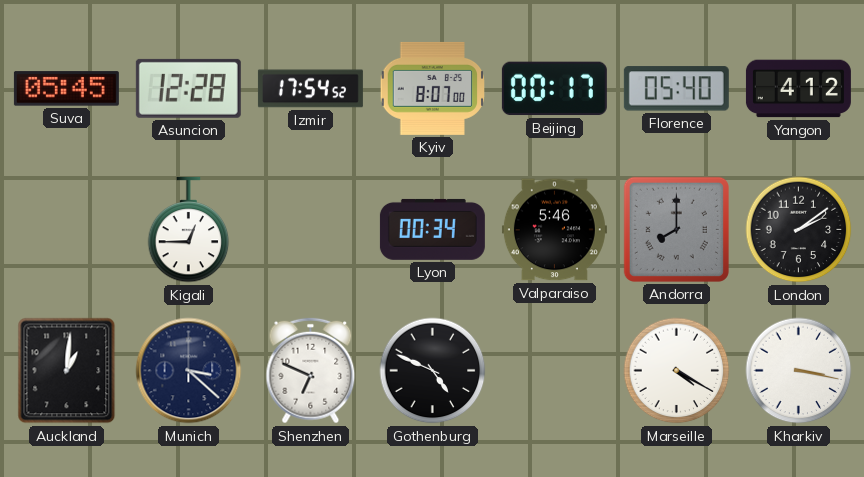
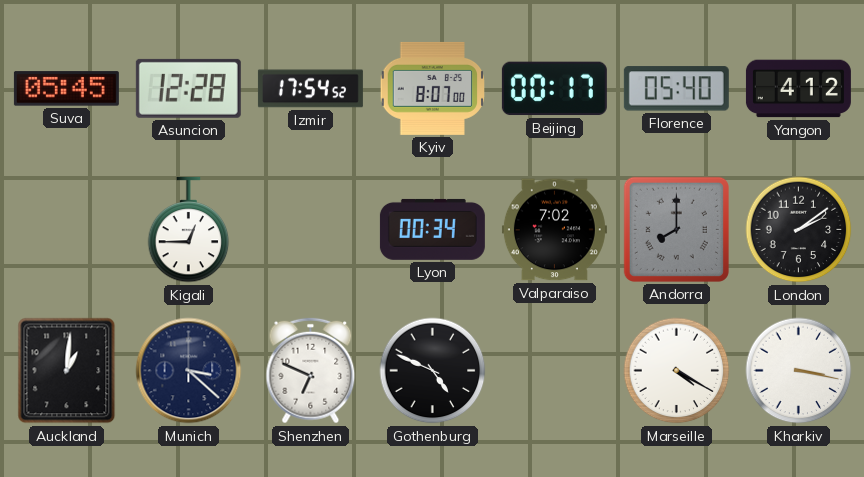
Valparaiso: 5:46 -> 7:02
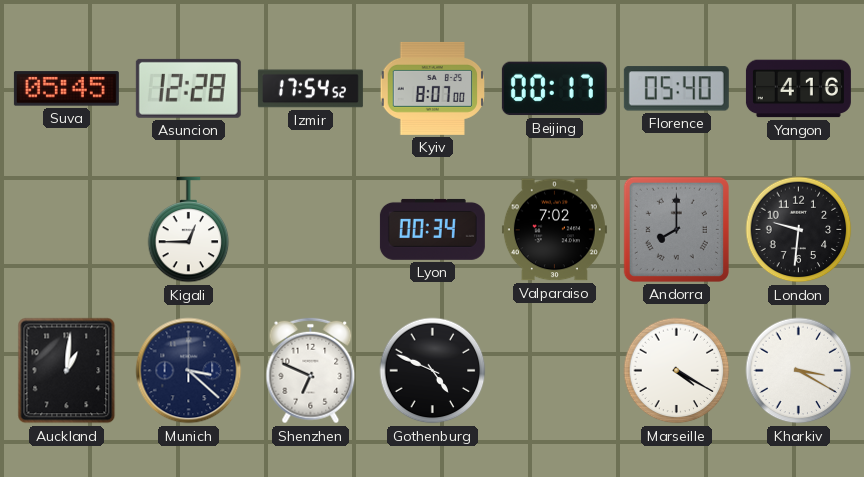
Yangon: 4:12 -> 4:16
London: 2:09 -> 9:31
Kharkiv: 3:17 -> 3:20
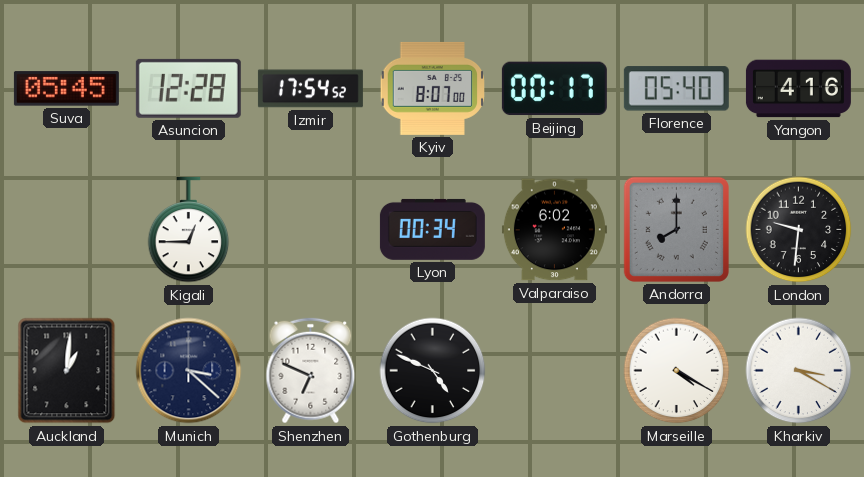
Valparaiso: 7:02 -> 6:02
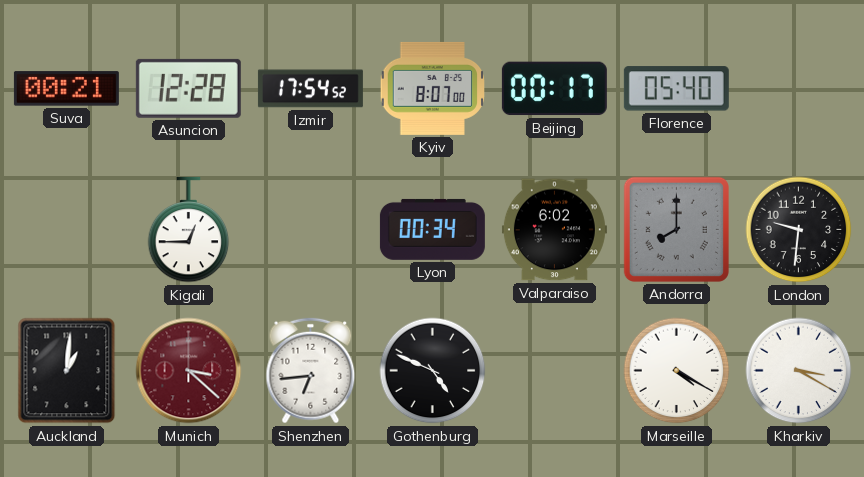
Suva: 05:45 -> 00:21
Yangon: 4:16 -> none
Munich dial: navy -> burgundy
Shenzhen: 6:49 -> 6:44
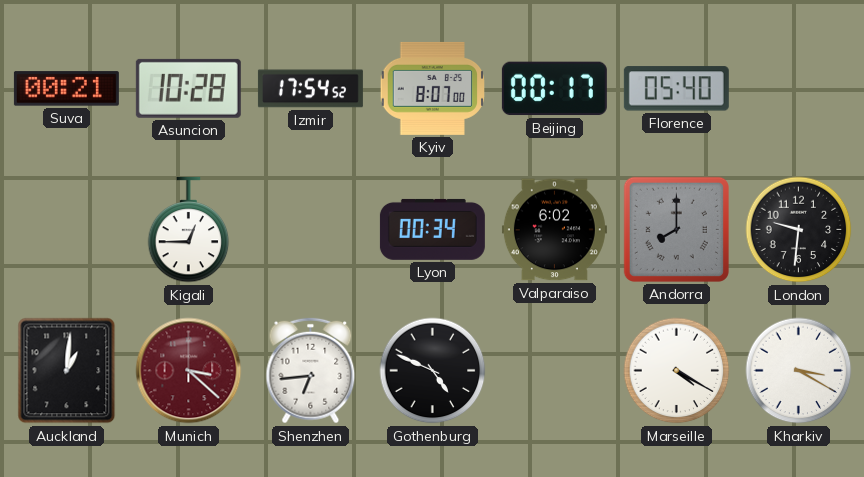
Asuncion: 12:28 -> 10:28
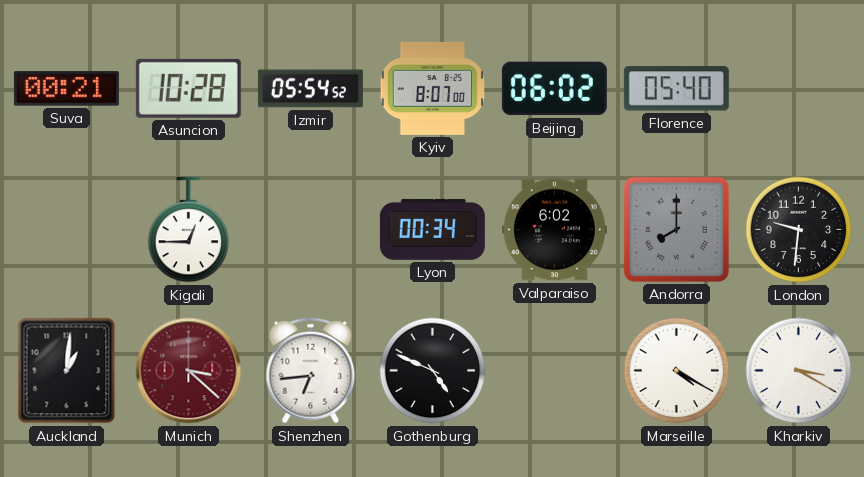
Izmir: 17:54 -> 05:54
Beijing: 00:17 -> 06:02
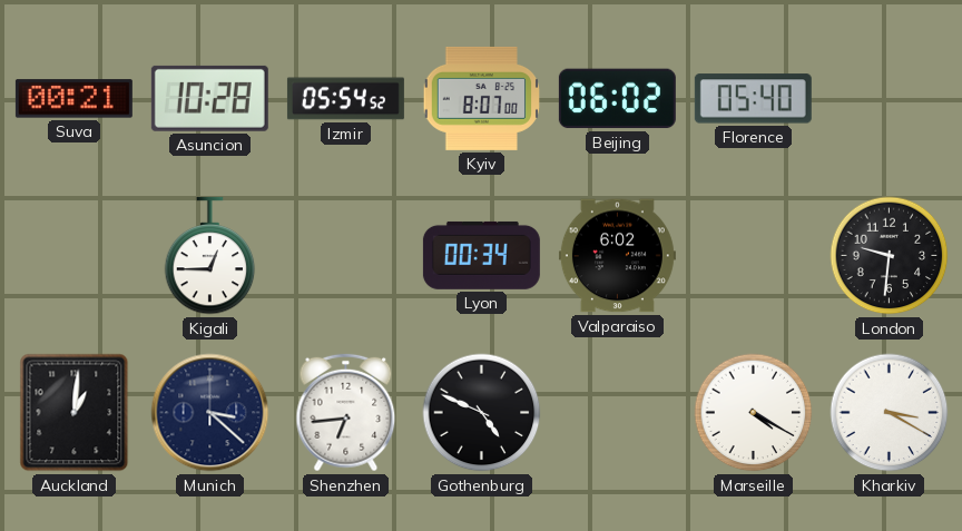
Andorra: 8:00 -> none
Munich dial: burgundy -> navy
